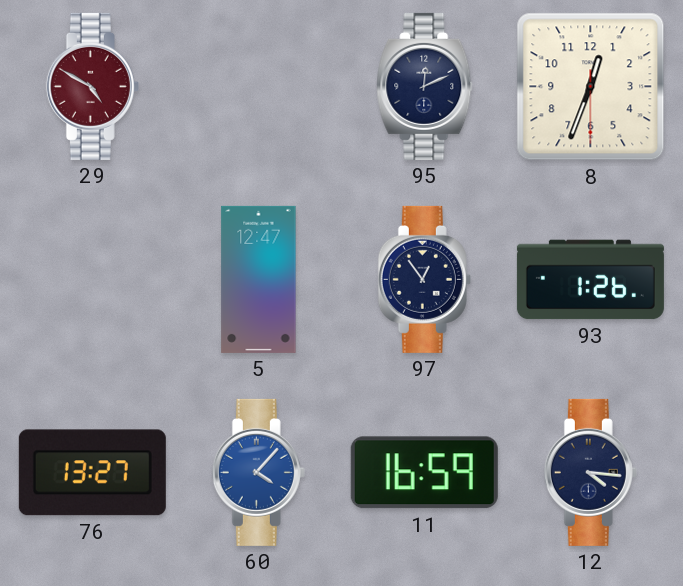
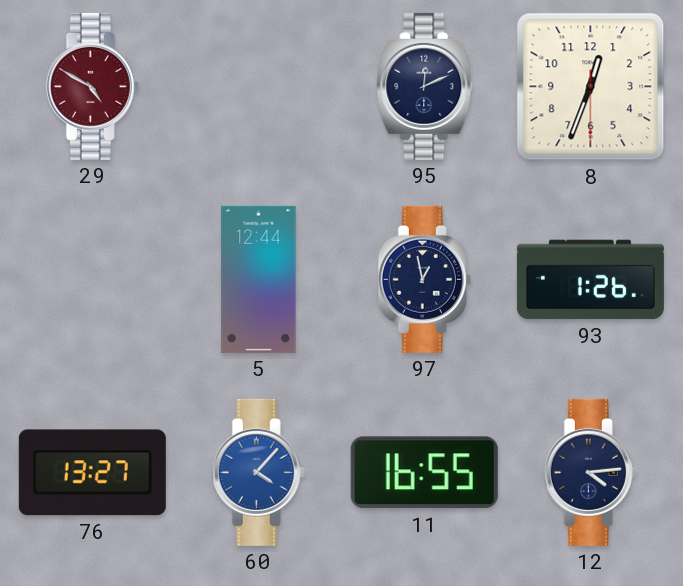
5: 12:47 -> 12:44
97: 12:54 -> 12:58
11: 16:59 -> 16:55
12: 4:16 -> 4:14
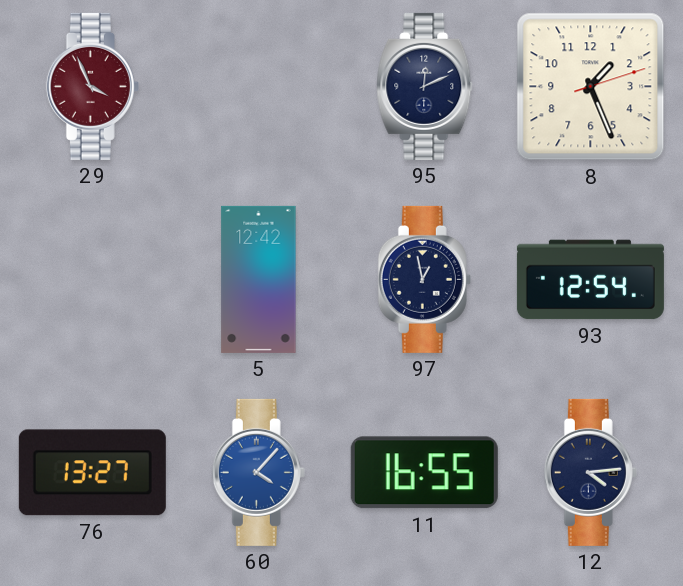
29: 4:50 -> 3:56
8: 12:33 -> 1:26
5: 12:44 -> 12:42
93: 1:26 -> 12:54
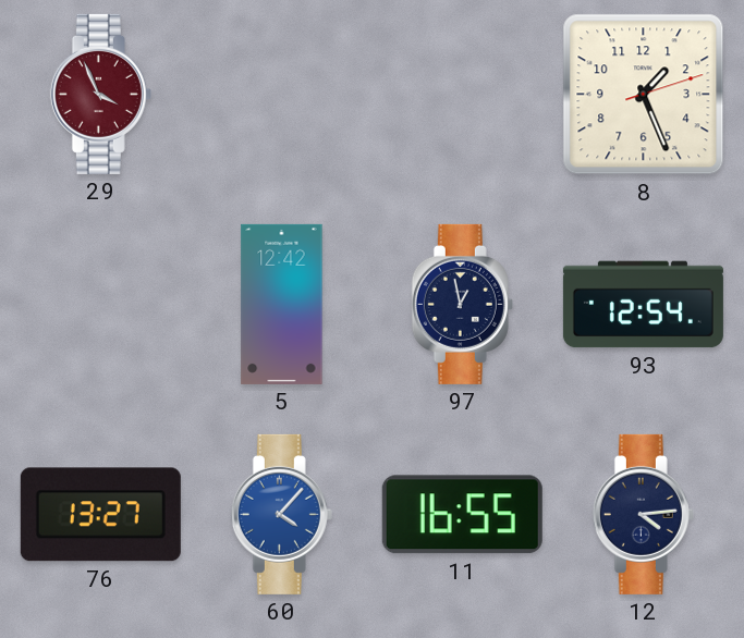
95: 12:11 -> none
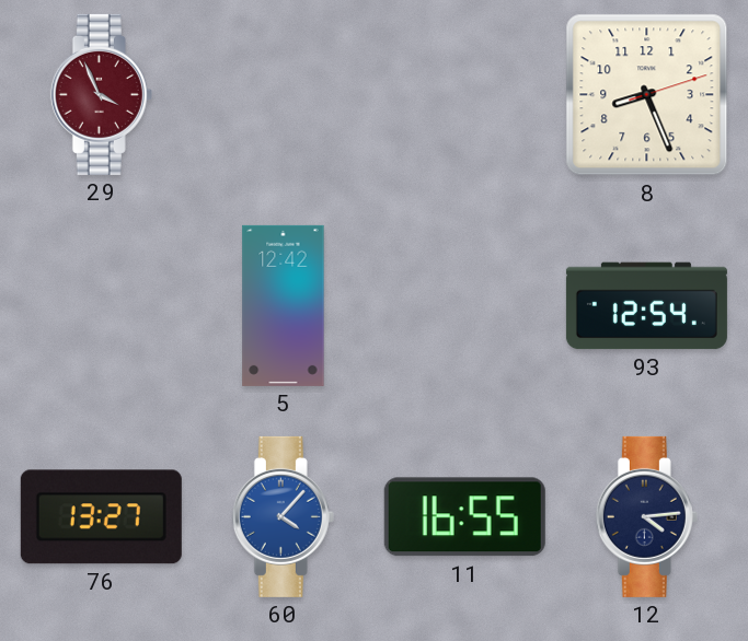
8: 1:26 -> 8:26
97: 12:58 -> none
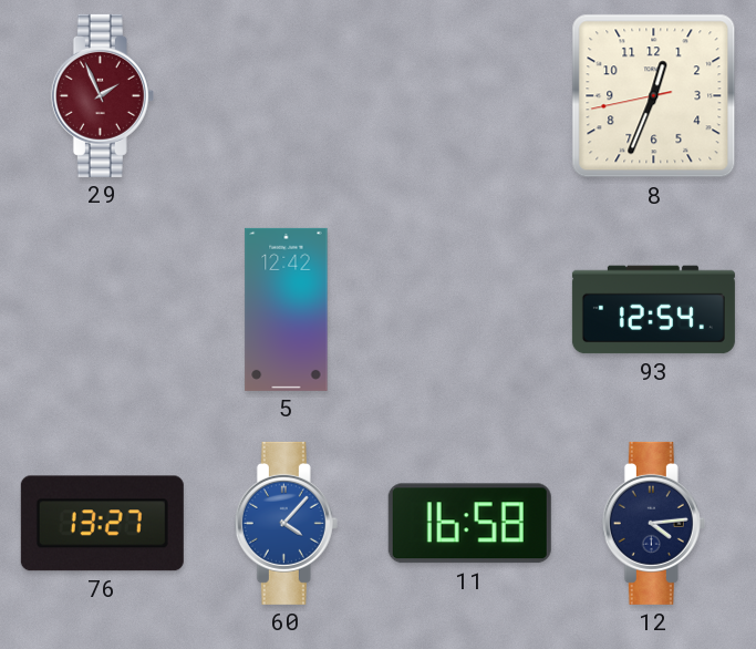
29: 3:56 -> 1:56
8: 8:26 -> 12:33
11: 16:55 -> 16:58
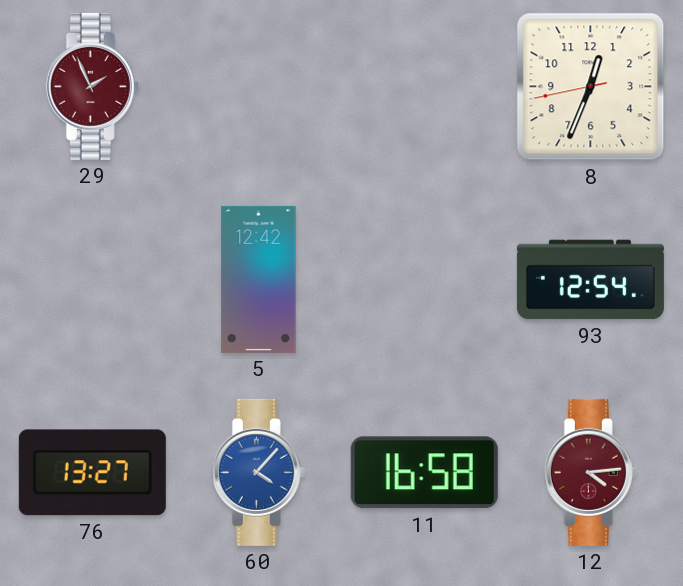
12 dial: navy -> burgundy
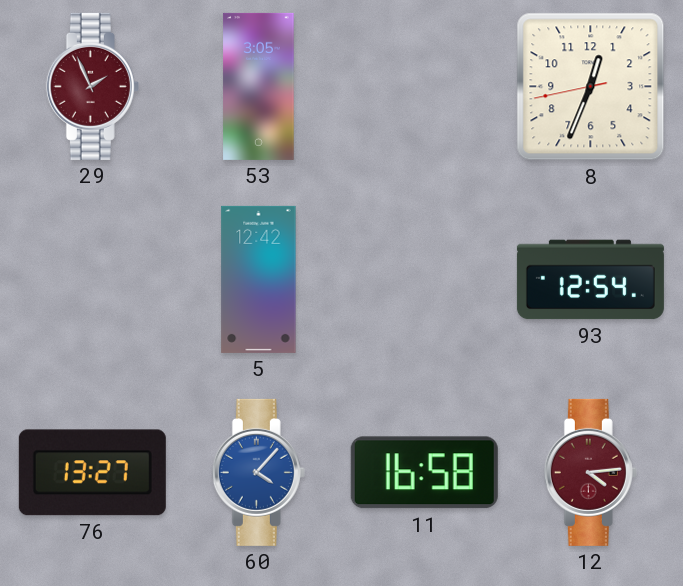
53: none -> 3:05
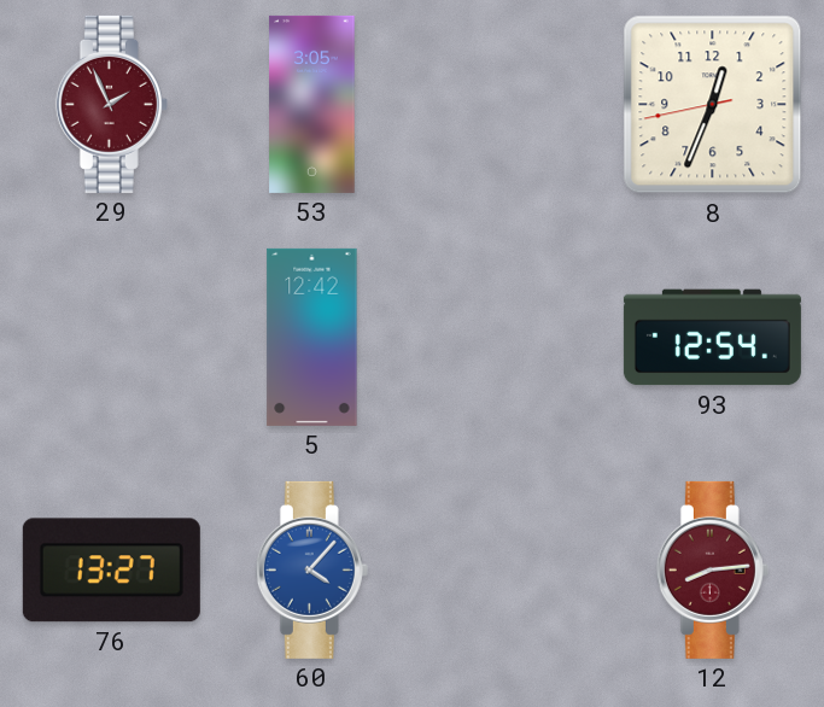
11: 16:58 -> none
12: 4:14 -> 8:14
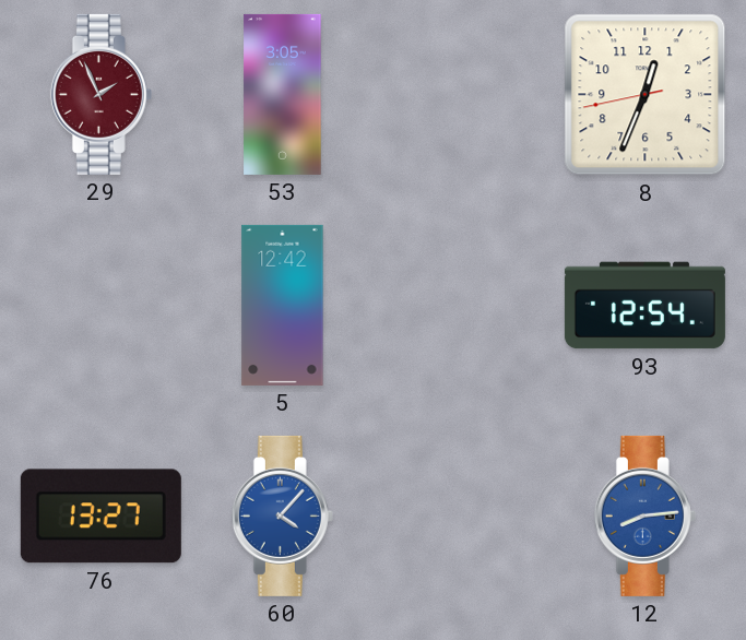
12 dial: burgundy -> blue
